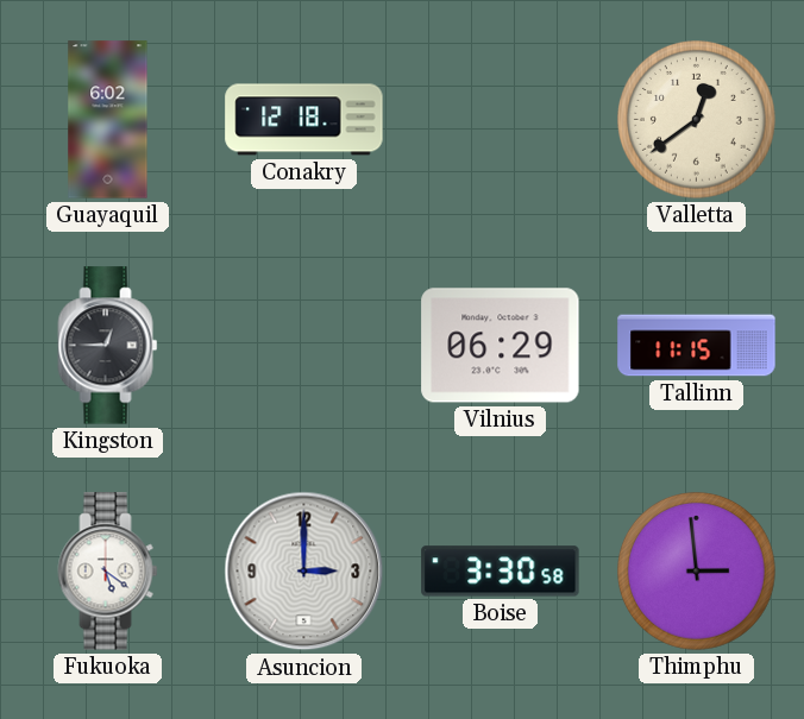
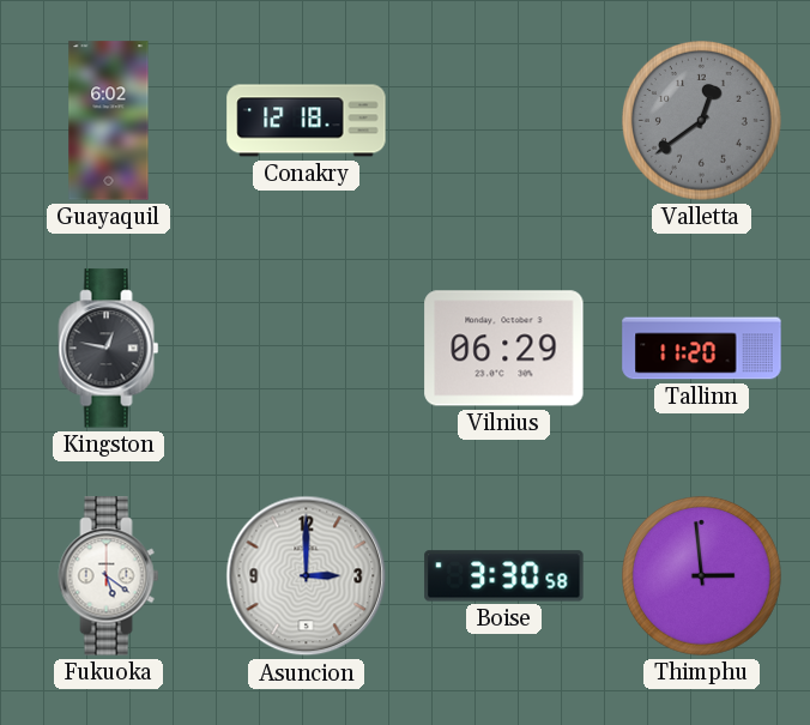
Valletta dial: cream -> grey
Kingston: 12:45 -> 12:47
Tallinn: 11:15 -> 11:20
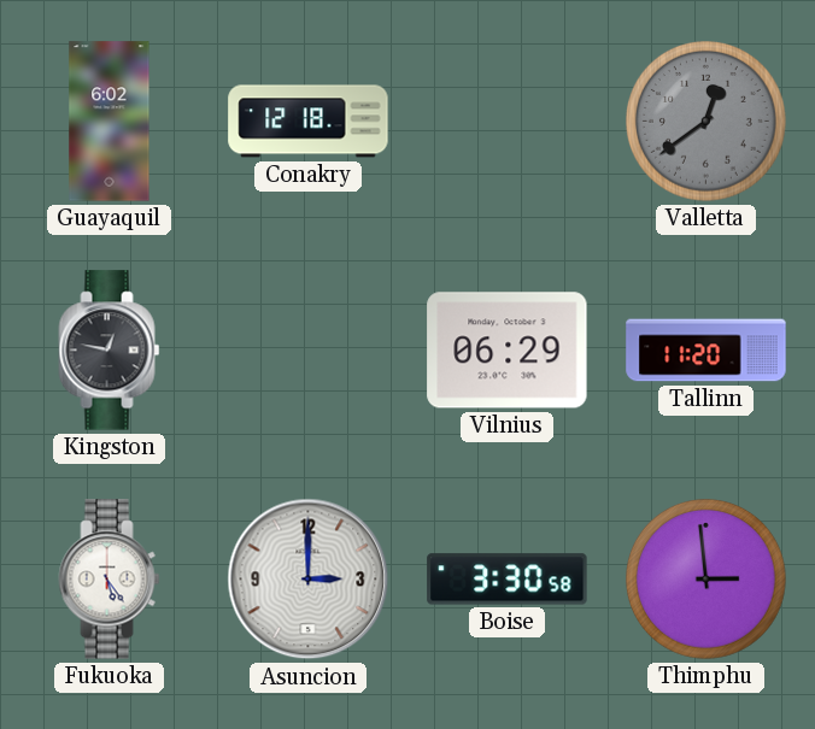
Fukuoka: 5:21 -> 5:24
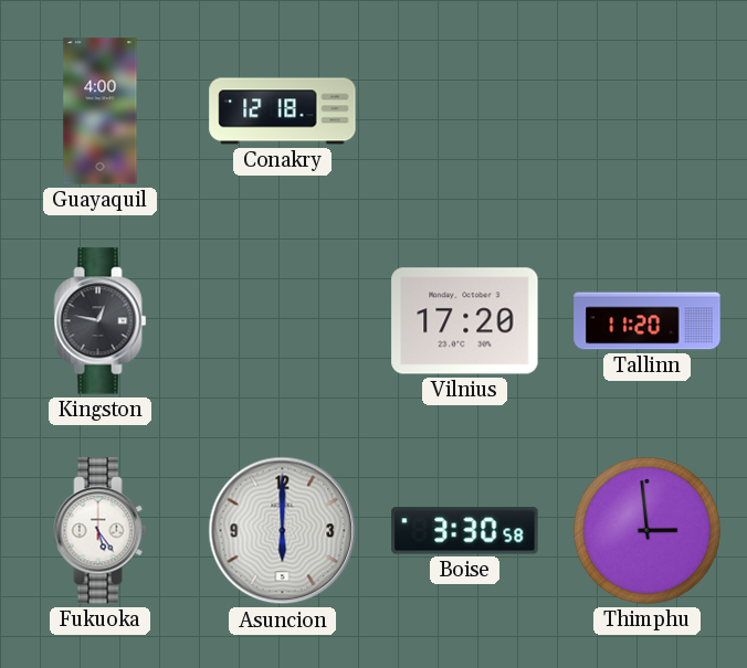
Guayaquil: 6:02 -> 4:00
Valletta: 12:39 -> none
Vilnius: 06:29 -> 17:20
Asuncion: 3:00 -> 6:00
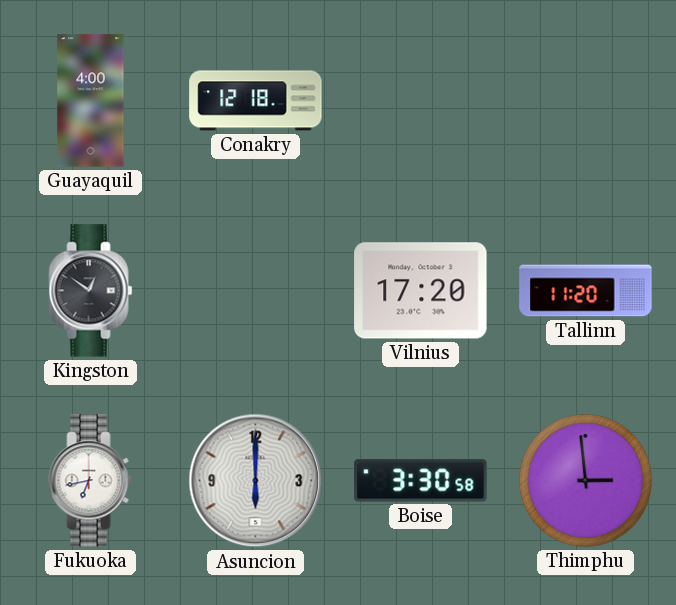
Kingston: 12:47 -> 12:51
Fukuoka: 5:24 -> 6:43
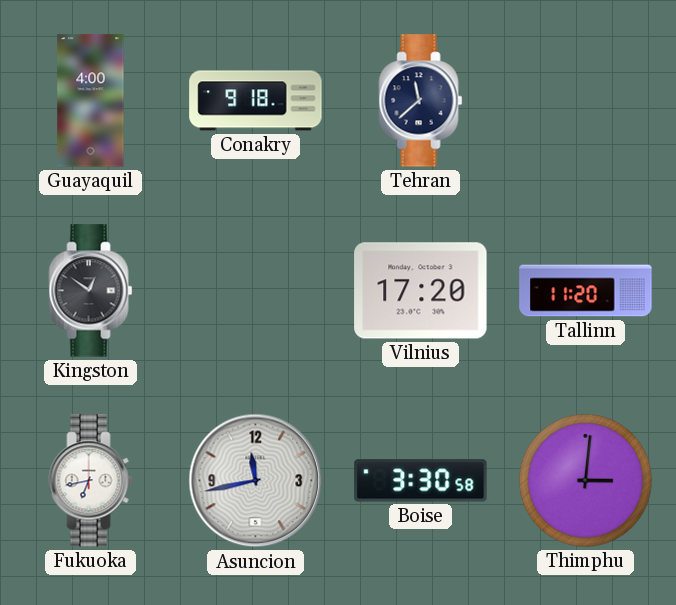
Conakry: 12:18 -> 9:18
Tehran: none -> 11:38
Asuncion: 6:00 -> 11:43
Thimphu: 2:59 -> 3:01
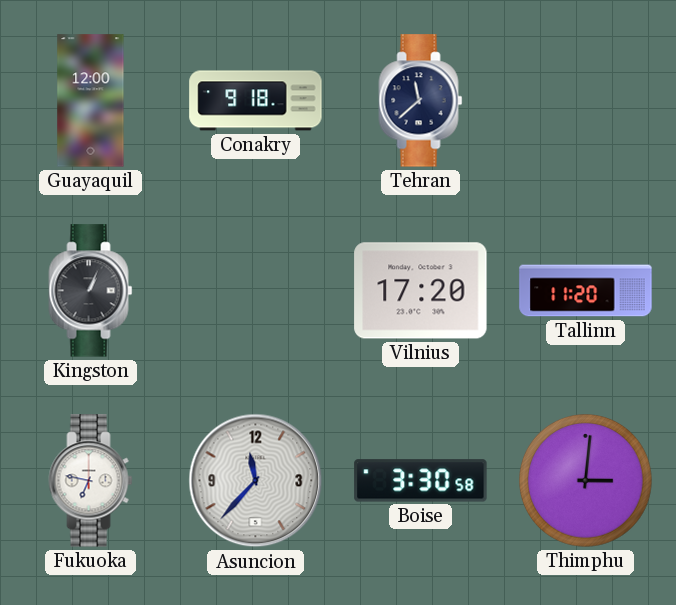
Guayaquil: 4:00 -> 12:00
Kingston: 12:51 -> 1:04
Fukuoka: 6:43 -> 6:47
Asuncion: 11:43 -> 11:37
